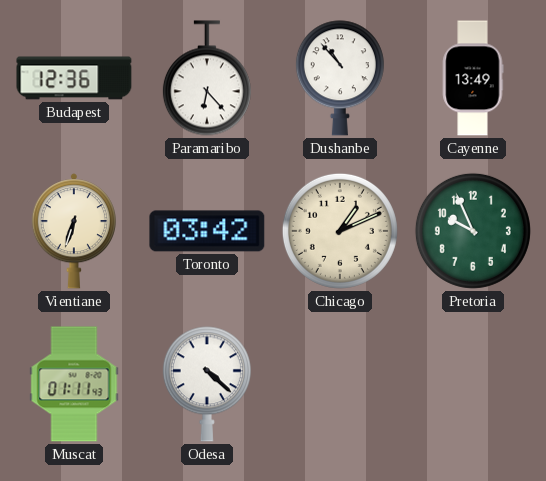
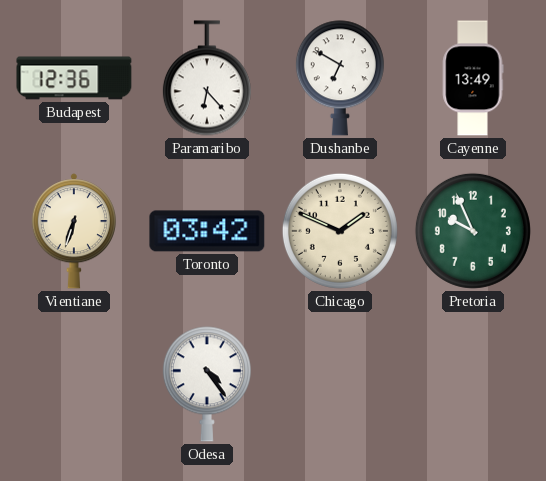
Dushanbe: 10:53 -> 6:50
Chicago: 1:11 -> 1:49
Muscat: 01:11 -> none
Odesa: 4:22 -> 4:24
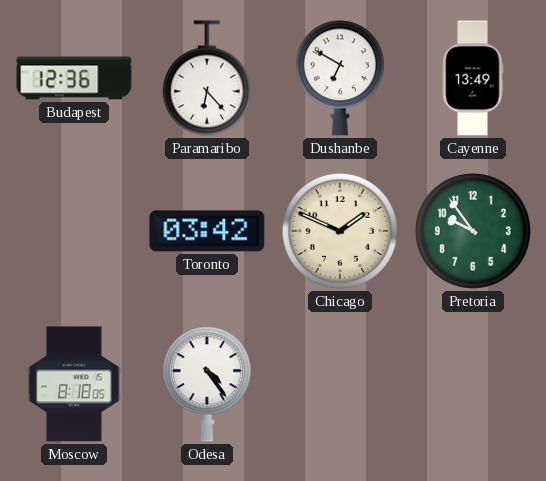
Vientiane: 6:33 -> none
Pretoria: 9:56 -> 9:54
Moscow: none -> 8:18
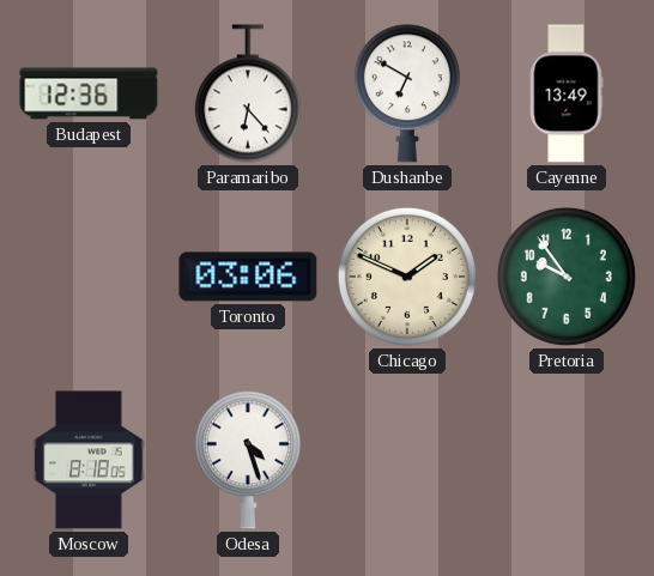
Toronto: 03:42 -> 03:06
Odesa: 4:24 -> 4:27
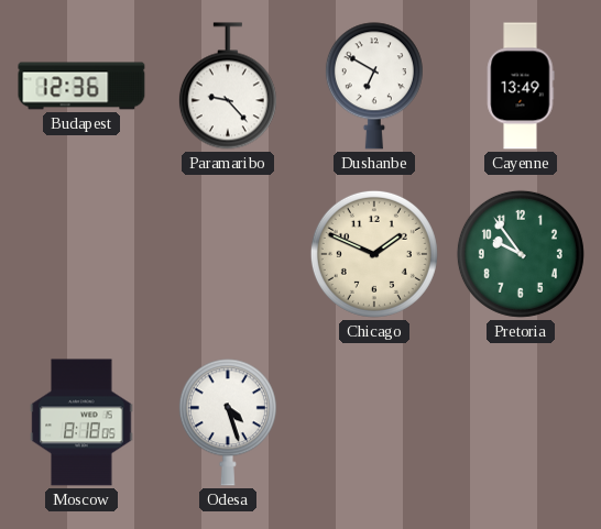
Paramaribo: 6:23 -> 9:23
Toronto: 03:06 -> none
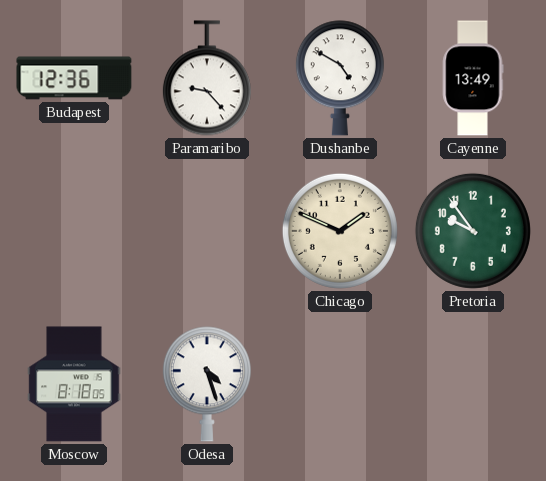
Dushanbe: 6:50 -> 4:50
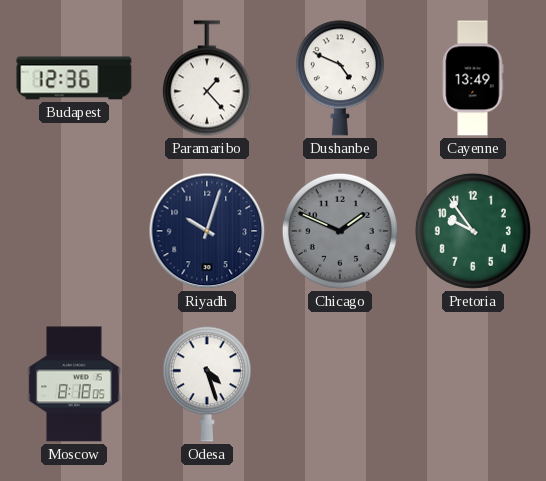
Paramaribo: 9:23 -> 1:23
Dushanbe: 4:50 -> 4:49
Riyadh: none -> 10:03
Chicago dial: cream -> grey
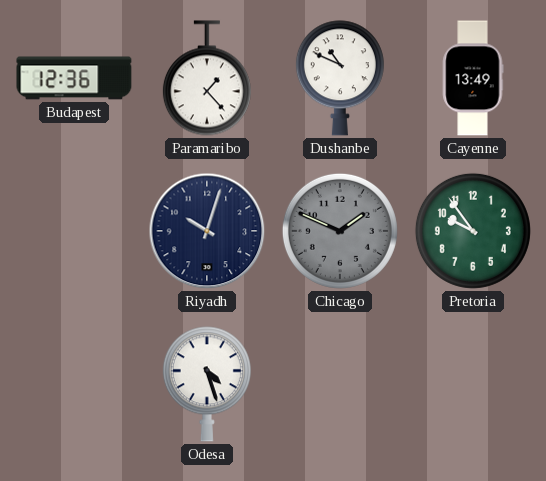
Dushanbe: 4:49 -> 10:49
Moscow: 8:18 -> none
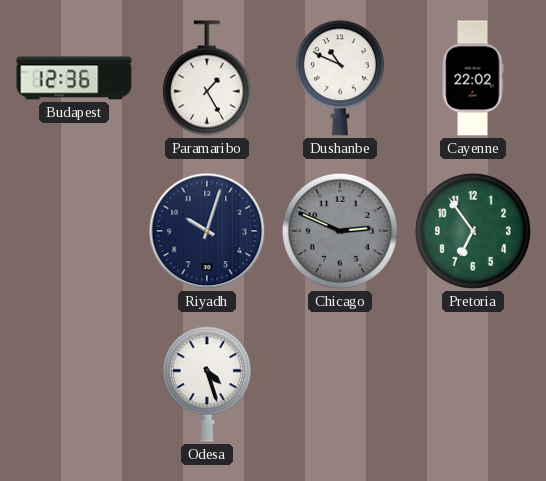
Paramaribo: 1:23 -> 1:25
Cayenne: 13:49 -> 22:02
Chicago: 1:49 -> 2:49
Pretoria: 9:54 -> 6:54
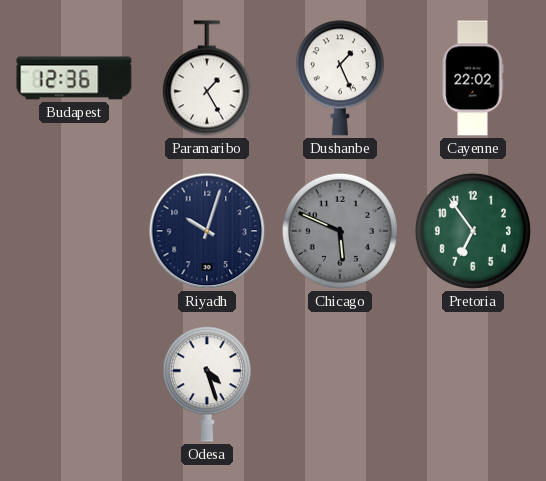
Dushanbe: 10:49 -> 1:26
Chicago: 2:49 -> 5:49
